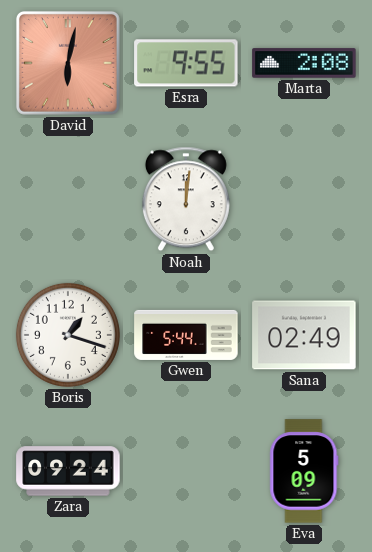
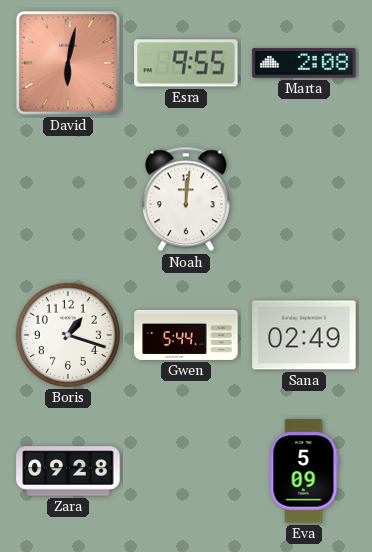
Zara: 09:24 -> 09:28
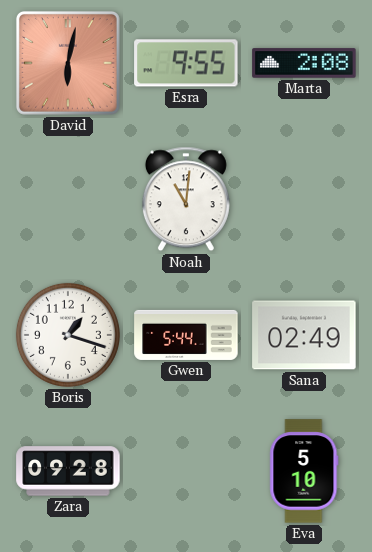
Noah: 12:01 -> 11:01
Eva: 5:09 -> 5:10
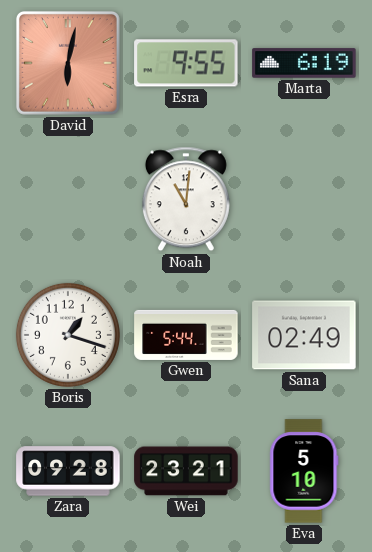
Marta: 2:08 -> 6:19
Wei: none -> 23:21
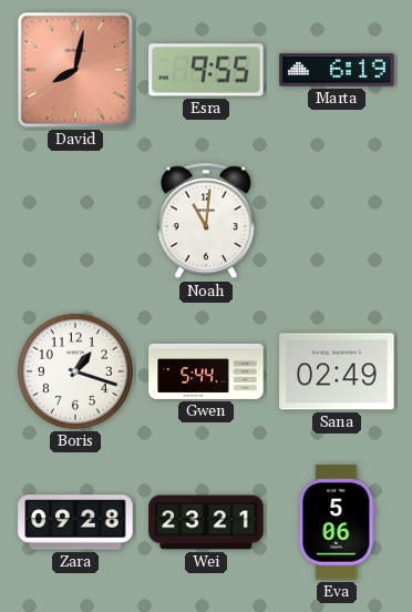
David: 6:02 -> 8:02
Eva: 5:10 -> 5:06
